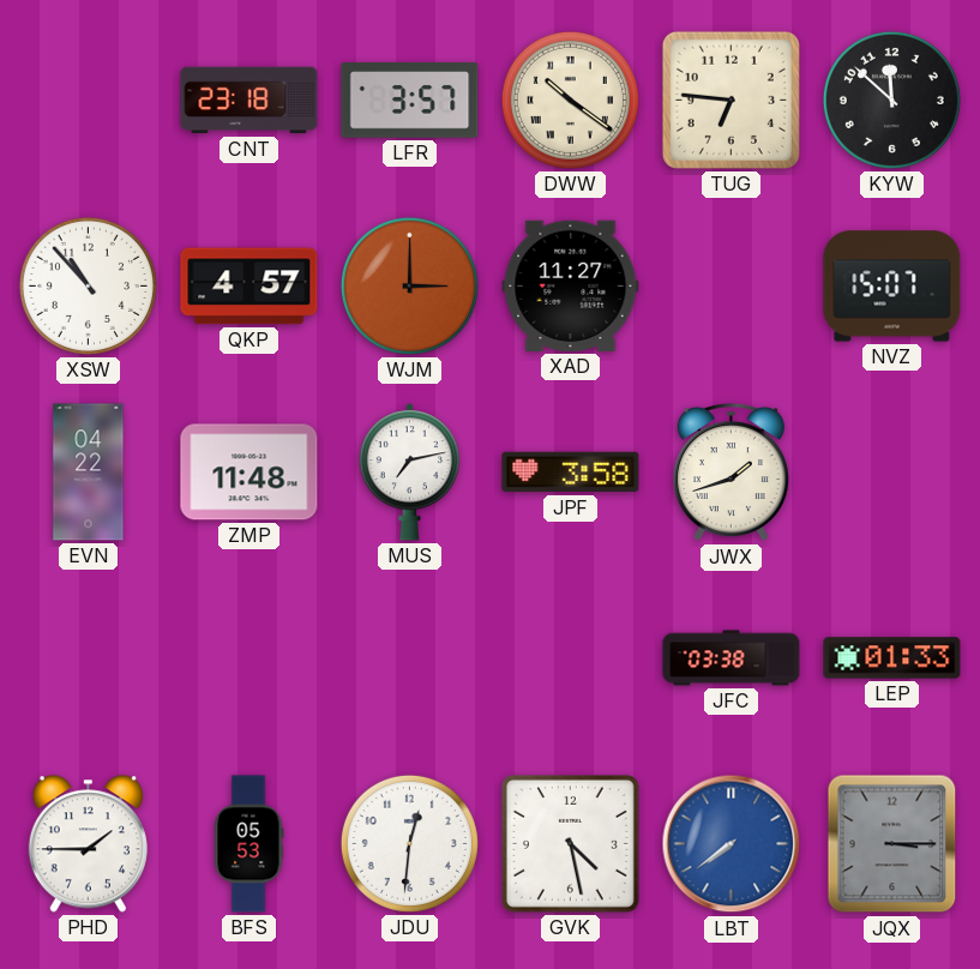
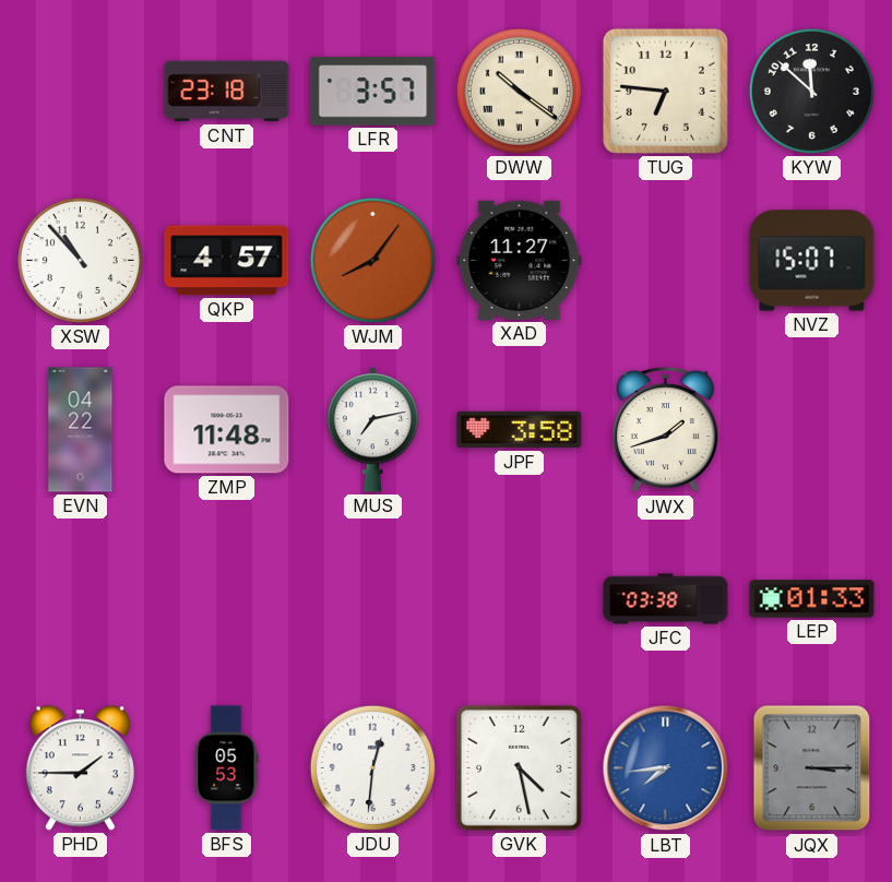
WJM: 3:00 -> 8:06
LBT: 7:39 -> 7:44
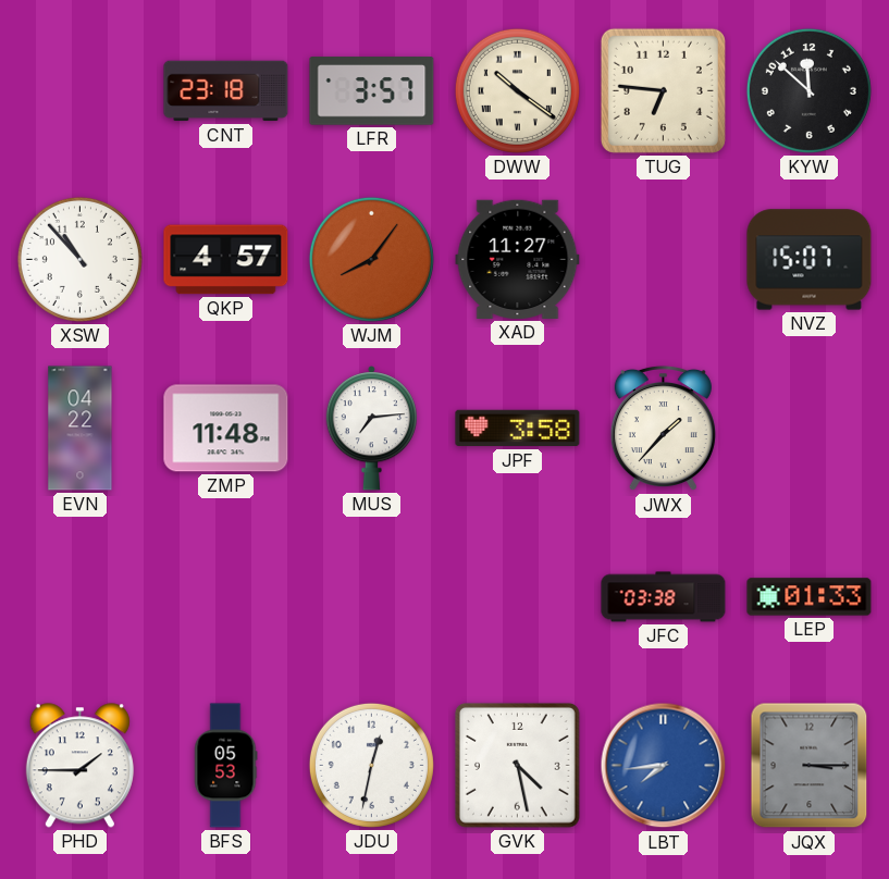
MUS: 7:13 -> 7:14
JWX: 1:42 -> 1:37
JDU: 12:31 -> 12:32
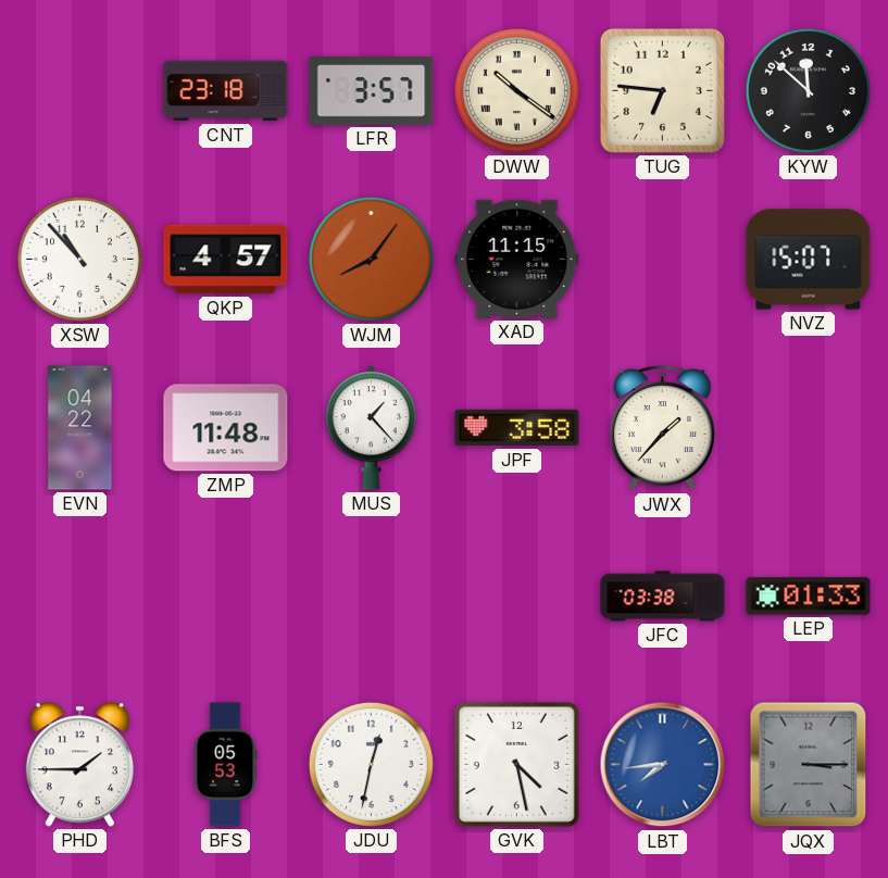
XAD: 11:27 -> 11:15
MUS: 7:14 -> 1:23
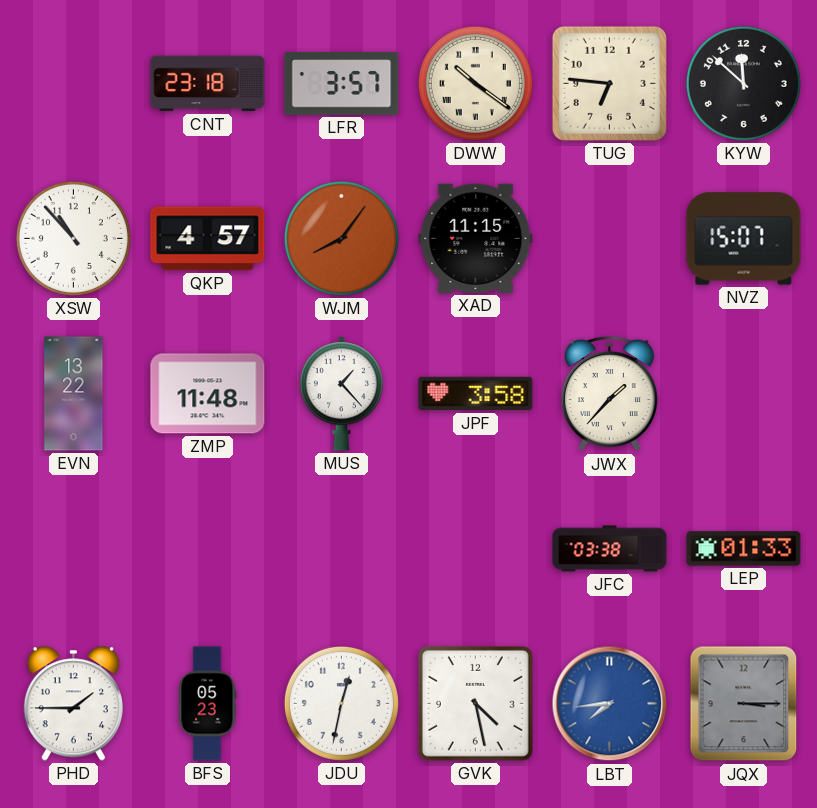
EVN: 04:22 -> 13:22
BFS: 05:53 -> 05:23
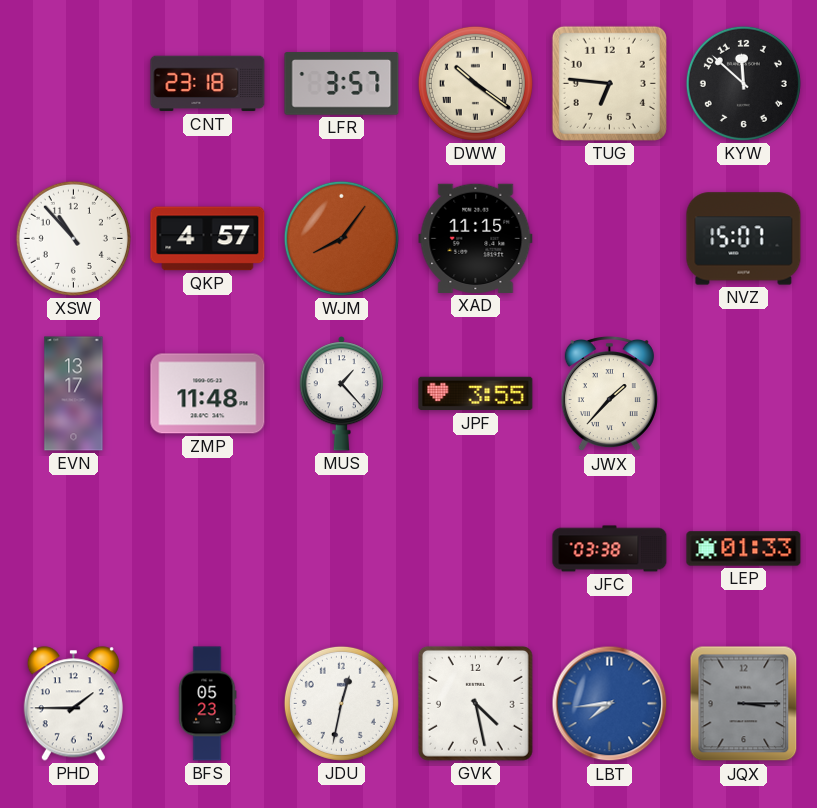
EVN: 13:22 -> 13:17
JPF: 3:58 -> 3:55
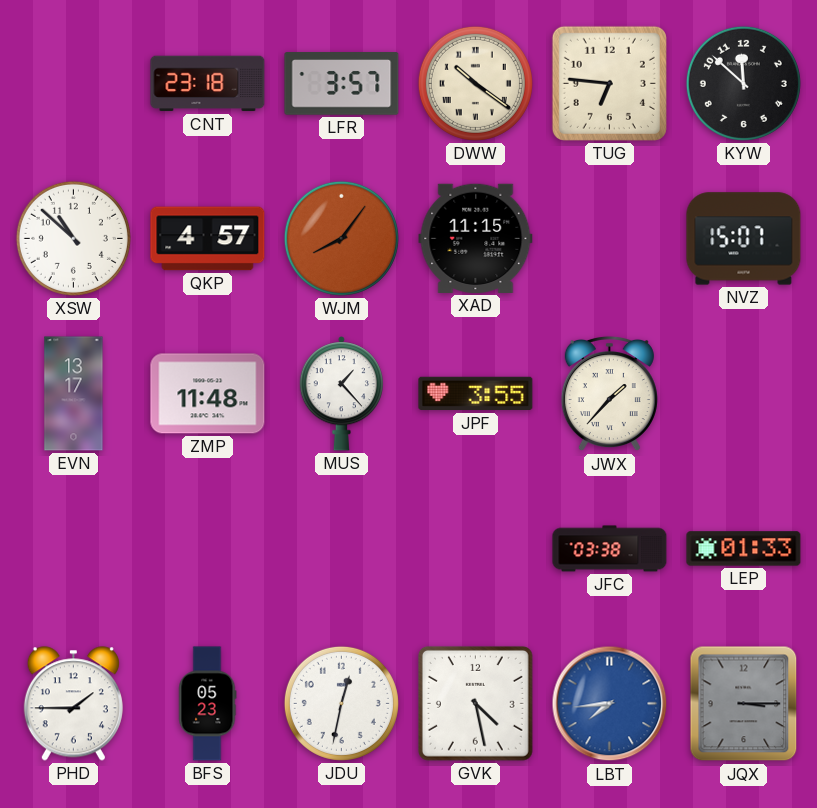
XSW: 10:53 -> 10:52
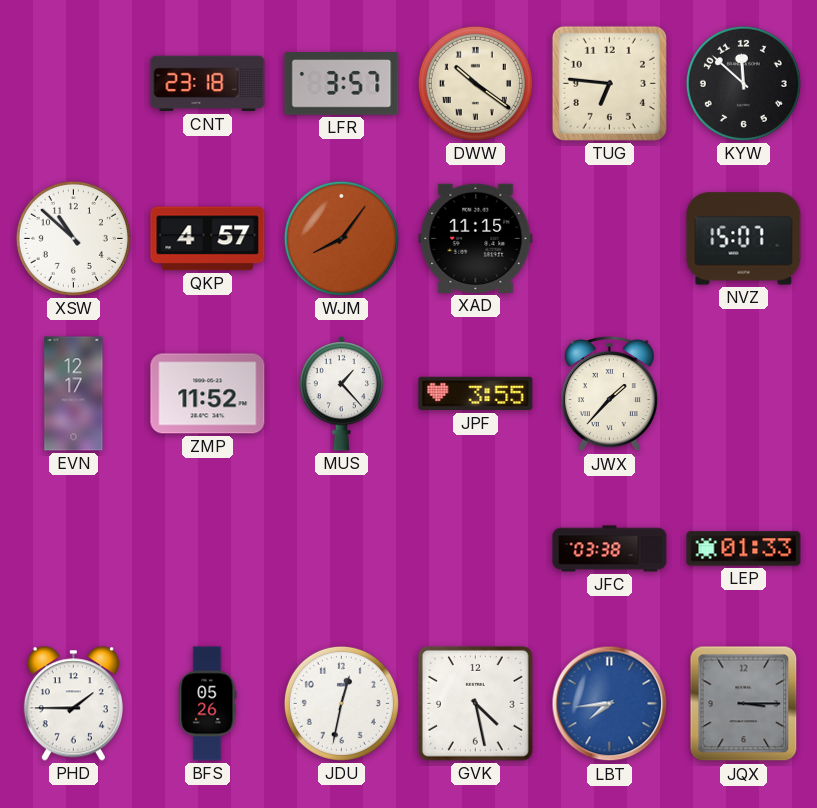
EVN: 13:17 -> 12:17
ZMP: 11:48 -> 11:52
BFS: 05:23 -> 05:26
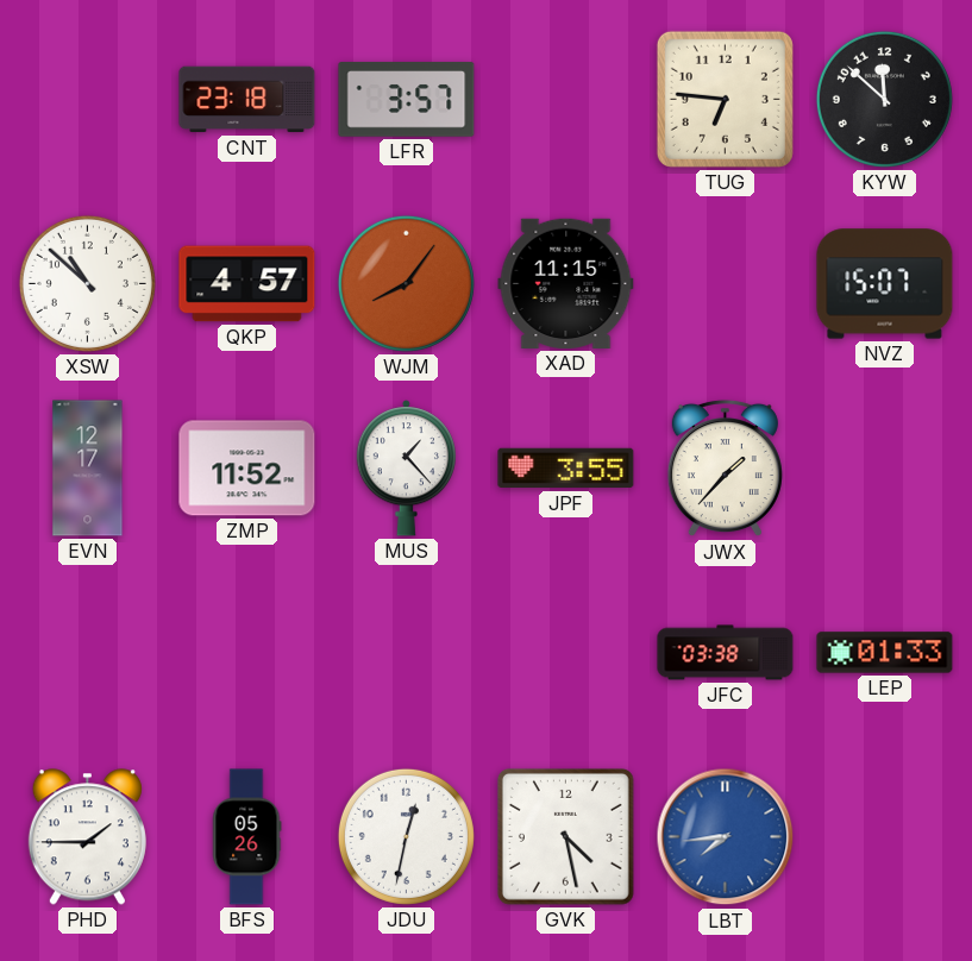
DWW: 10:21 -> none
JQX: 3:15 -> none
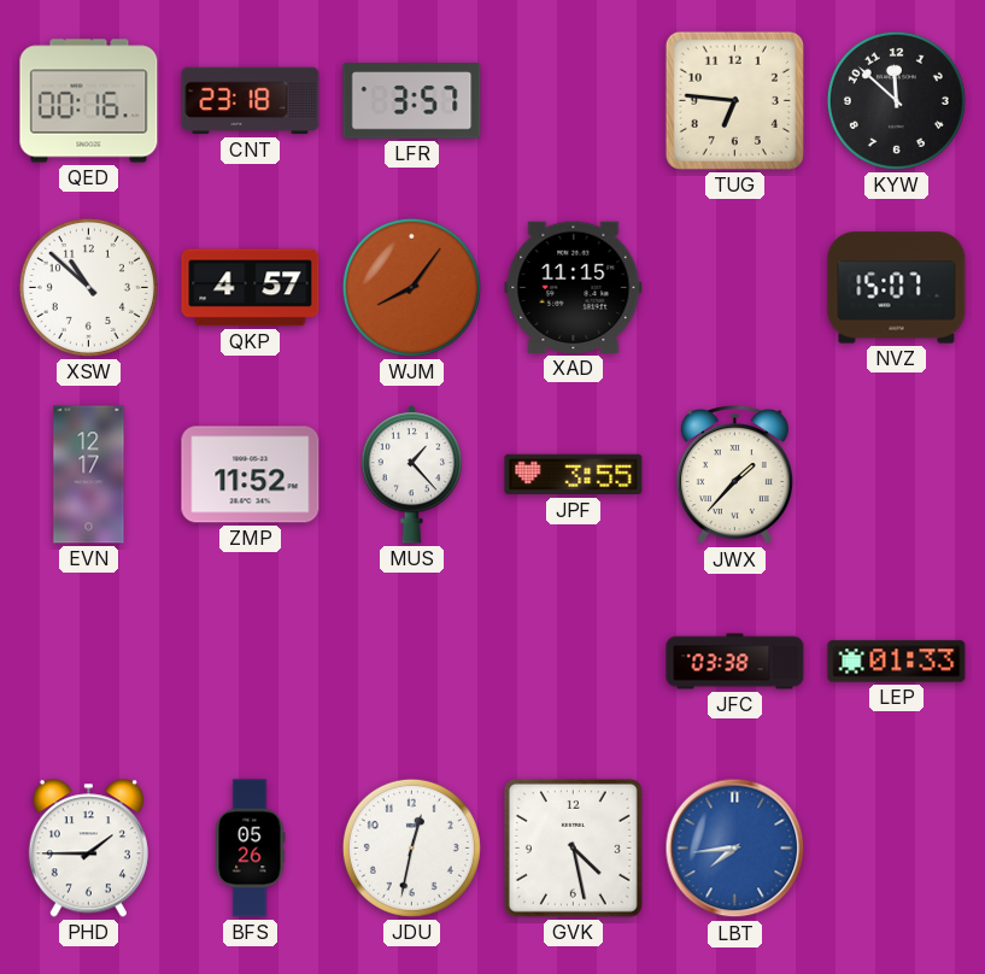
QED: none -> 00:16
